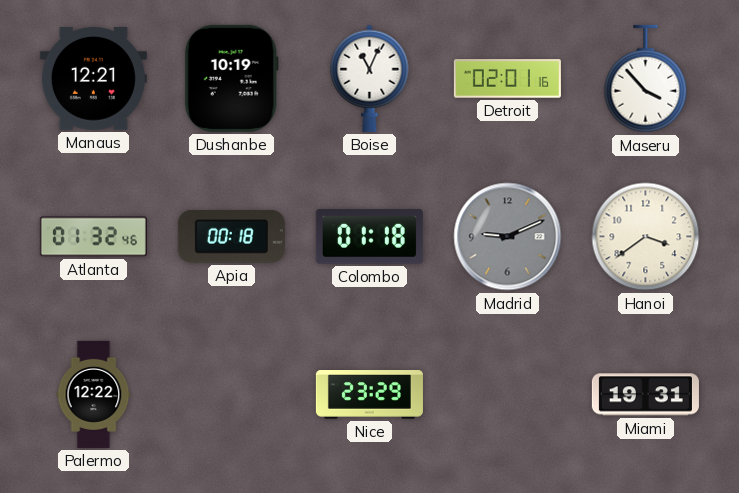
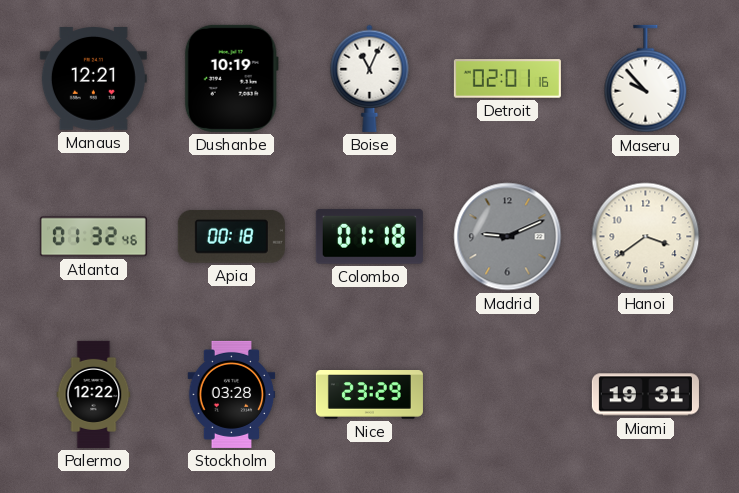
Maseru: 3:53 -> 9:53
Stockholm: none -> 03:28
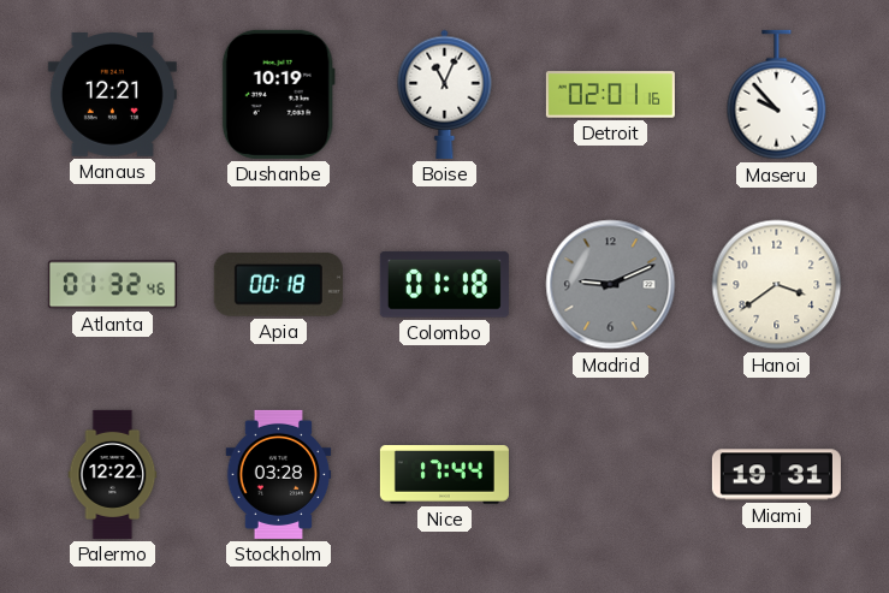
Nice: 23:29 -> 17:44
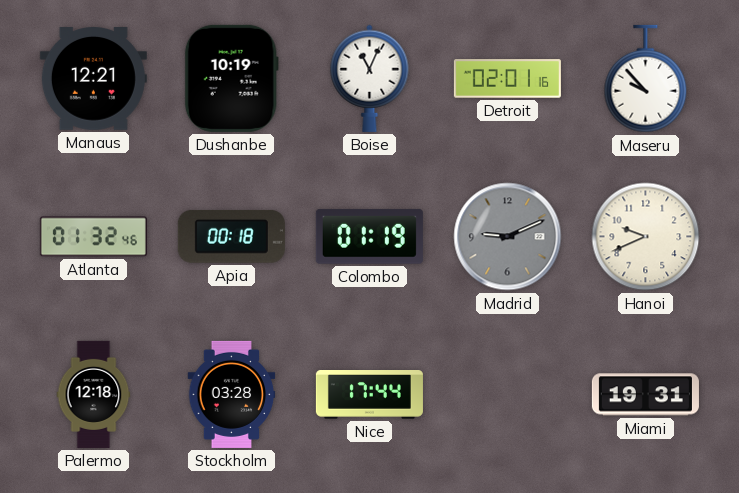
Colombo: 01:18 -> 01:19
Hanoi: 3:39 -> 9:41
Palermo: 12:22 -> 12:18
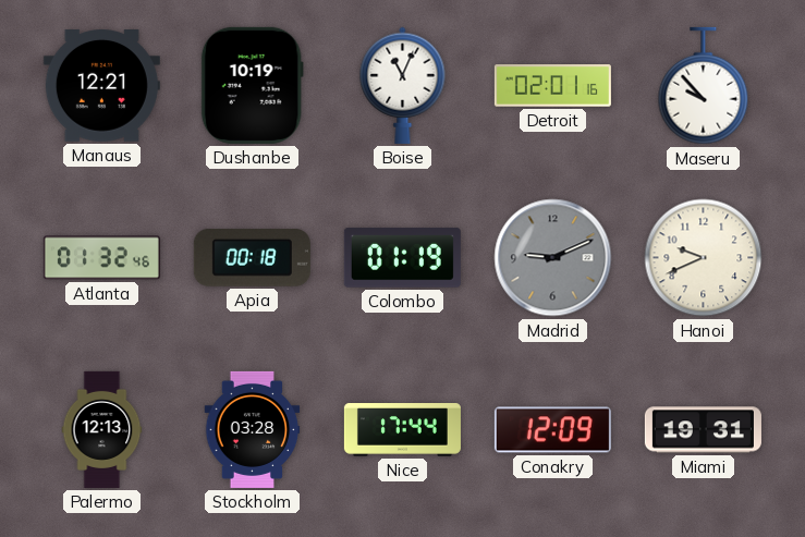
Palermo: 12:18 -> 12:13
Conakry: none -> 12:09
